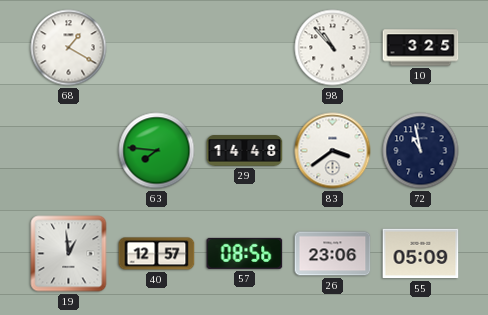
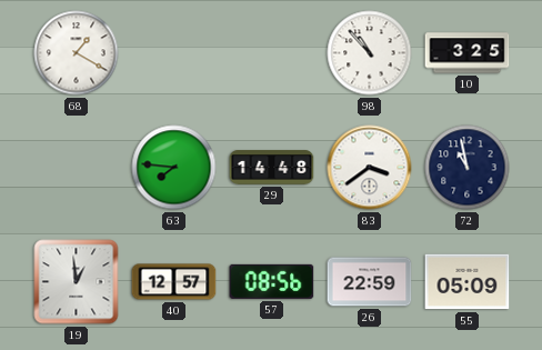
26: 23:06 -> 22:59
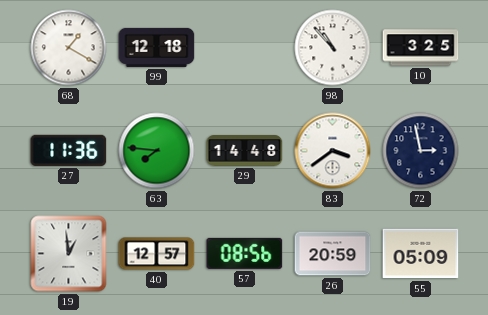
99: none -> 12:18
27: none -> 11:36
72: 10:58 -> 2:58
26: 22:59 -> 20:59
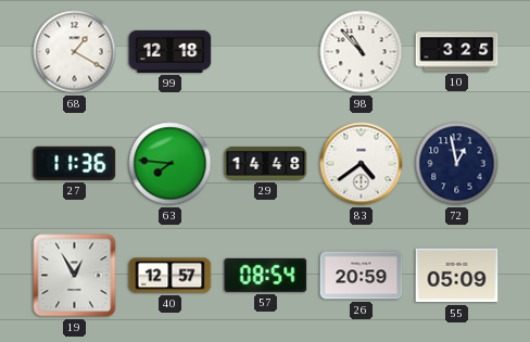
83: 3:39 -> 4:39
72: 2:58 -> 12:58
19: 12:59 -> 12:55
57: 08:56 -> 08:54
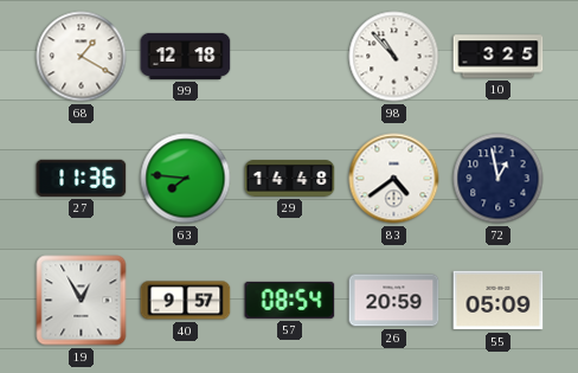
40: 12:57 -> 9:57
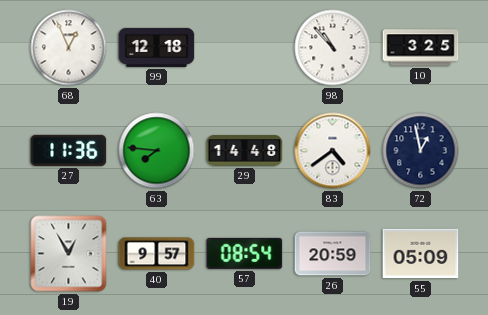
68: 1:20 -> 12:56
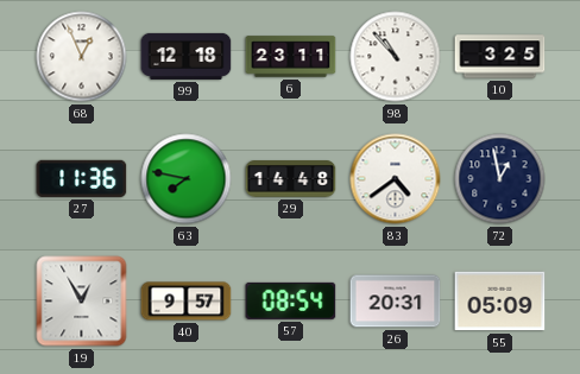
6: none -> 23:11
63: 7:46 -> 7:47
26: 20:59 -> 20:31
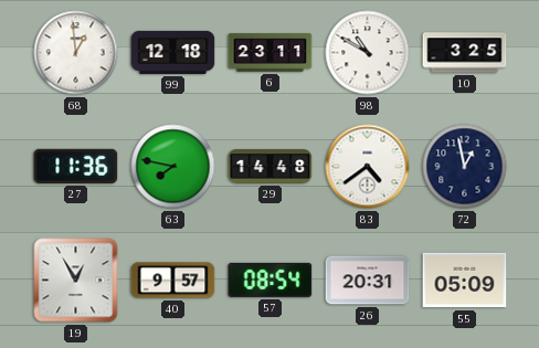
68: 12:56 -> 12:59
98: 10:53 -> 10:50
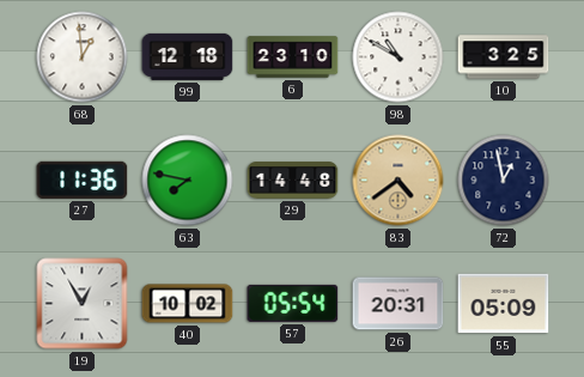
6: 23:11 -> 23:10
83 dial: white -> champagne
40: 9:57 -> 10:02
57: 08:54 -> 05:54
